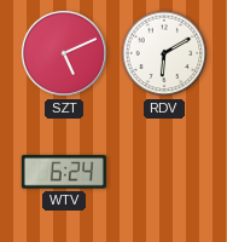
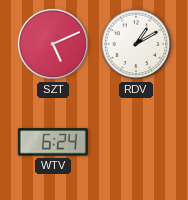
RDV: 6:10 -> 1:10
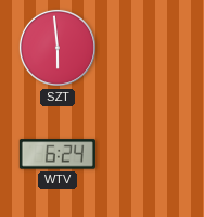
SZT: 5:11 -> 5:59
RDV: 1:10 -> none
